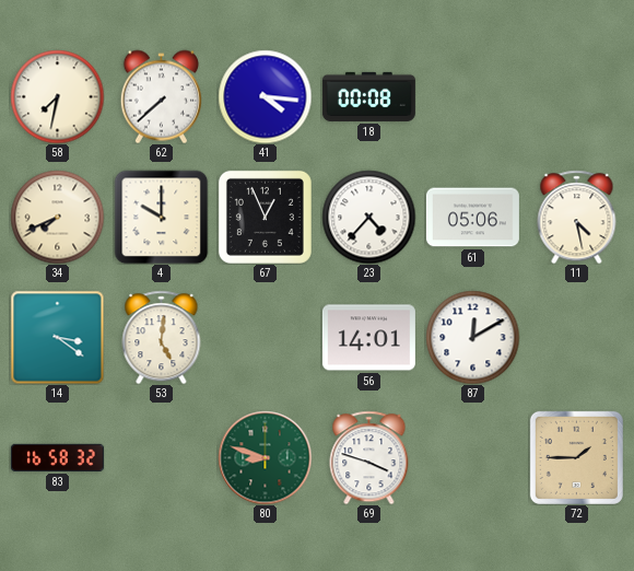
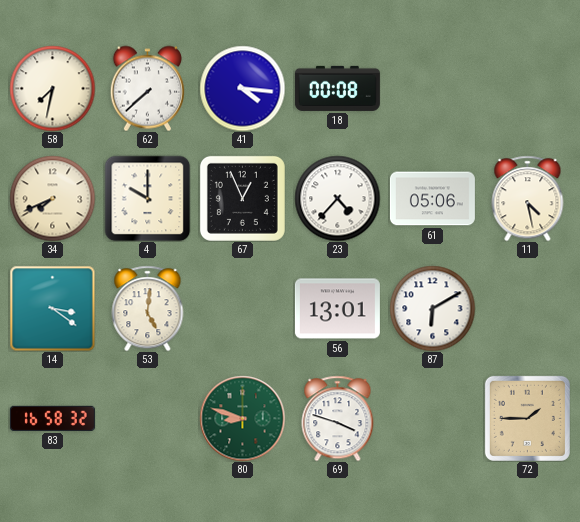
56: 14:01 -> 13:01
87: 12:10 -> 6:10
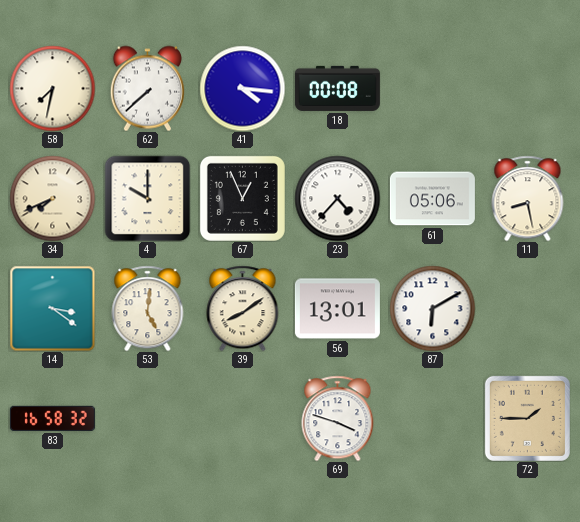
11: 4:28 -> 8:28
39: none -> 8:09
80: 8:48 -> none
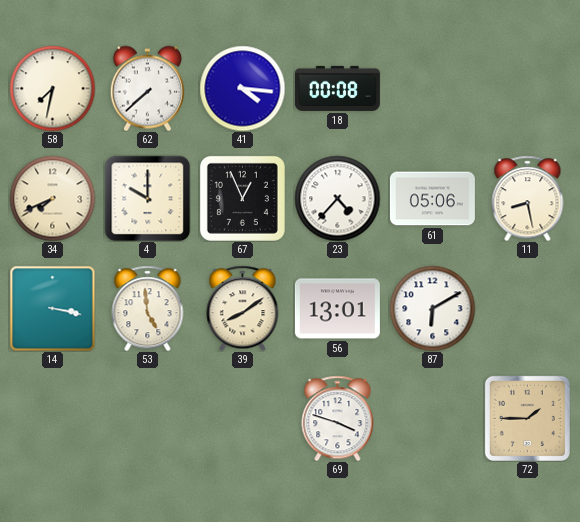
14: 3:21 -> 3:17
53: 5:01 -> 4:59
83: 16:58 -> none
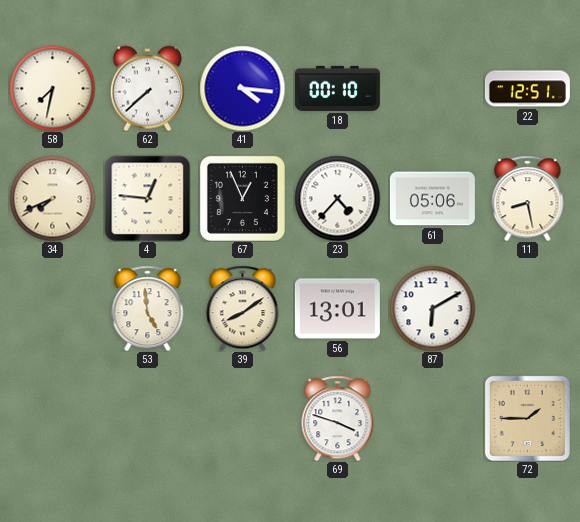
18: 00:08 -> 00:10
22: none -> 12:51
4: 10:00 -> 12:46
14: 3:17 -> none
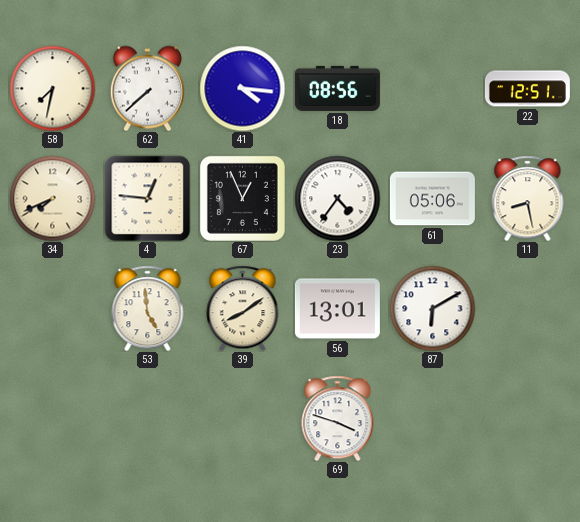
18: 00:10 -> 08:56
23: 4:37 -> 4:36
72: 1:45 -> none
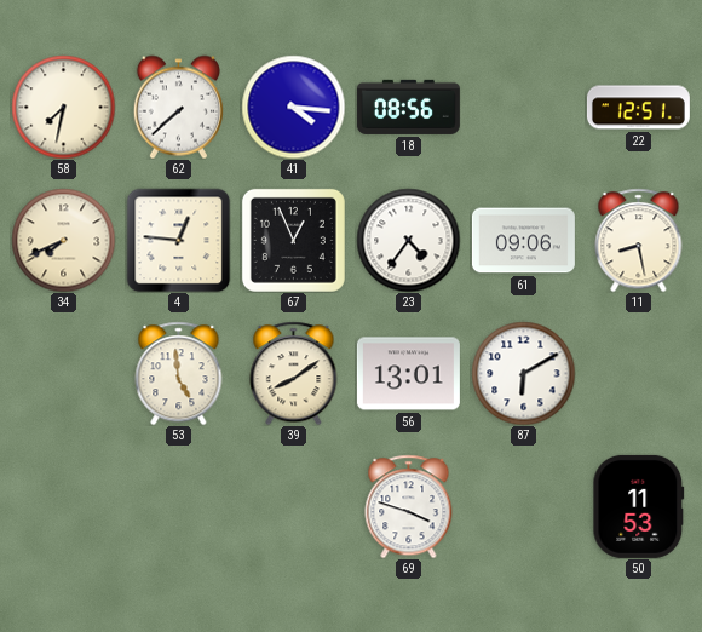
61: 05:06 -> 09:06
50: none -> 11:53
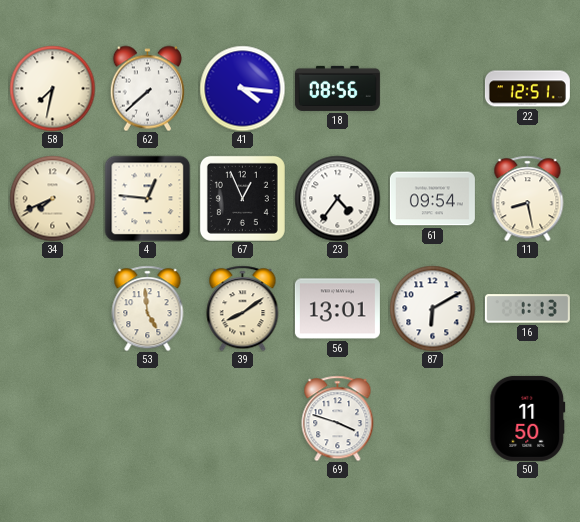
61: 09:06 -> 09:54
16: none -> 1:13
50: 11:53 -> 11:50
